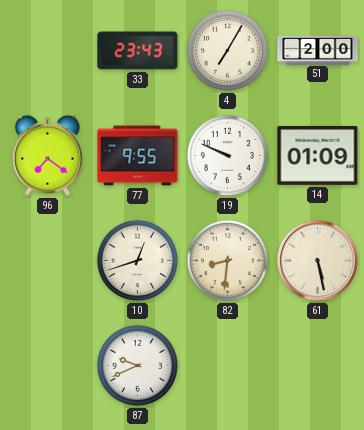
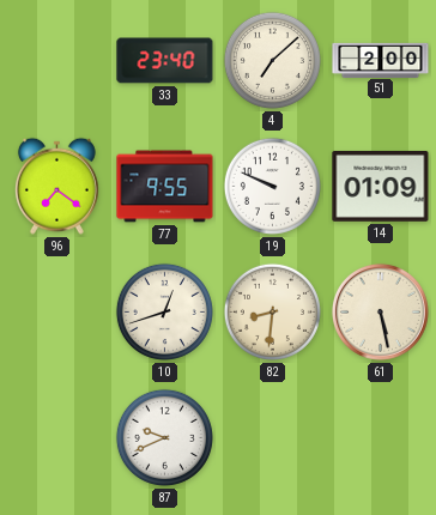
33: 23:43 -> 23:40
4: 7:05 -> 7:08
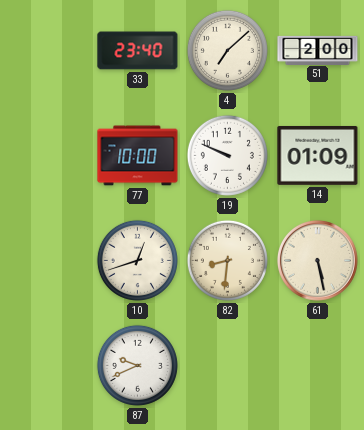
96: 7:21 -> none
77: 9:55 -> 10:00
